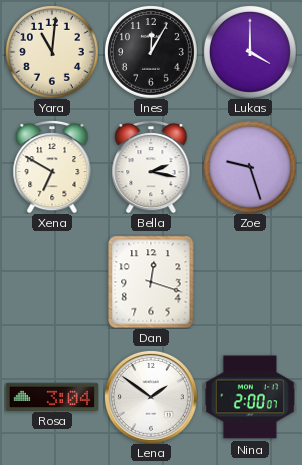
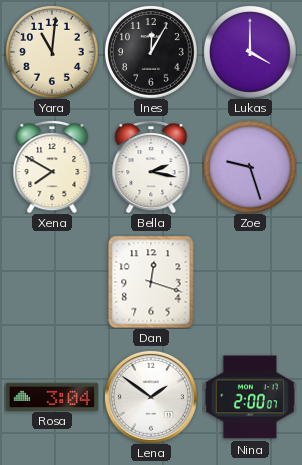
Xena: 6:50 -> 7:50
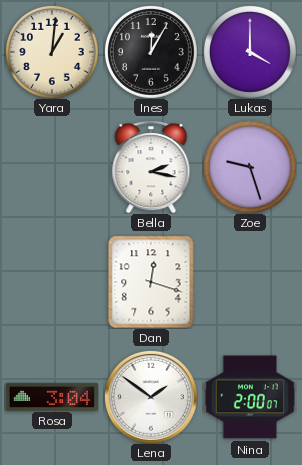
Yara: 11:01 -> 1:01
Xena: 7:50 -> none
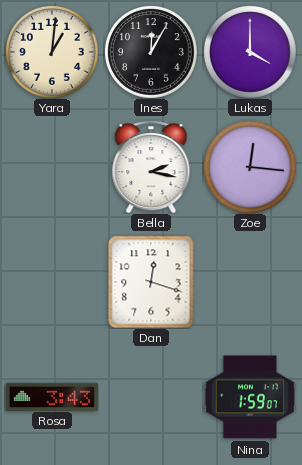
Zoe: 9:27 -> 12:16
Rosa: 3:04 -> 3:43
Lena: 1:51 -> none
Nina: 2:00 -> 1:59
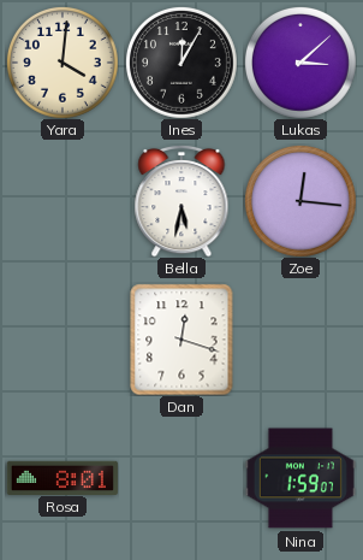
Yara: 1:01 -> 4:01
Lukas: 4:00 -> 3:08
Bella: 2:17 -> 5:32
Rosa: 3:43 -> 8:01
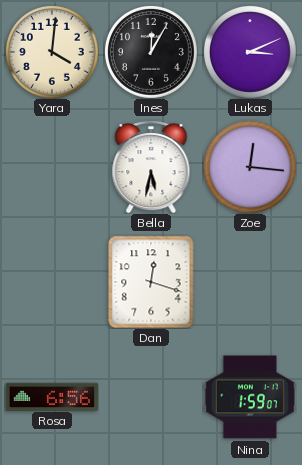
Lukas: 3:08 -> 3:11
Rosa: 8:01 -> 6:56
